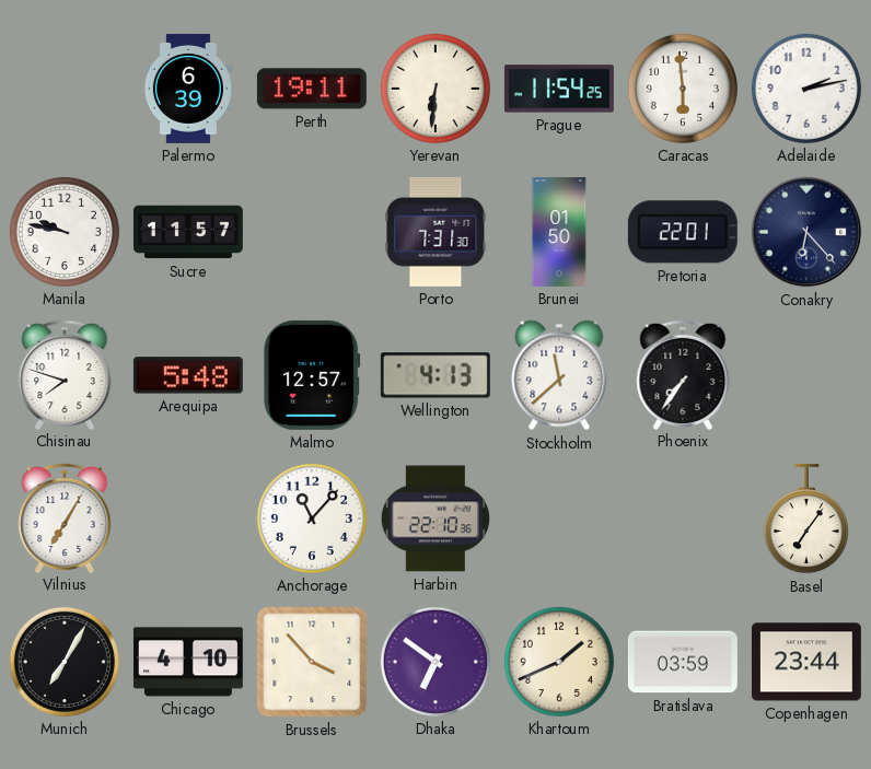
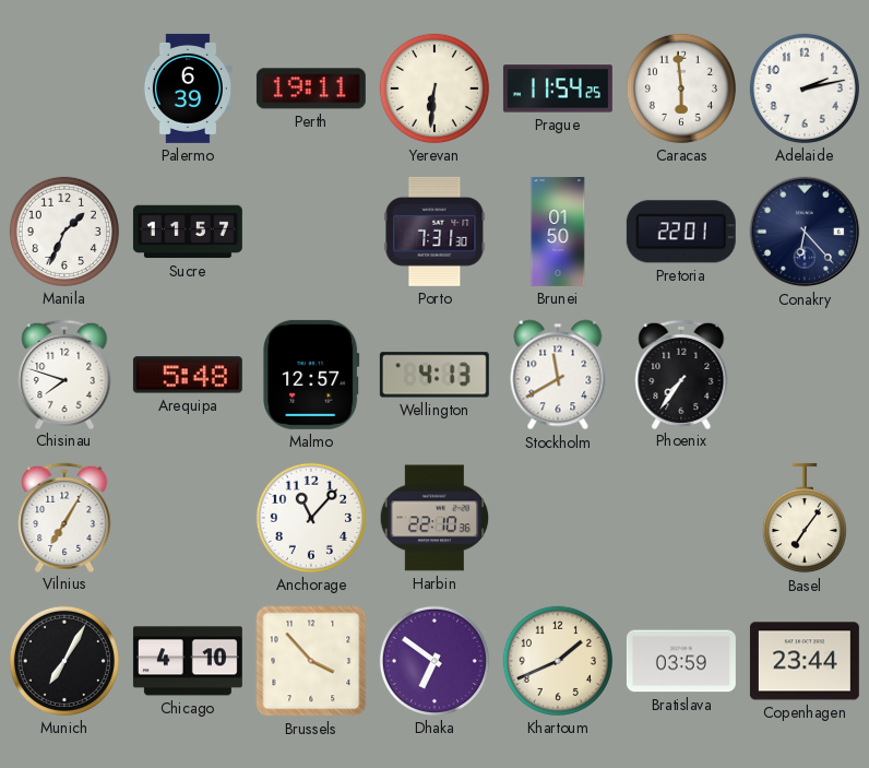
Manila: 9:47 -> 1:34
Stockholm: 11:38 -> 11:40
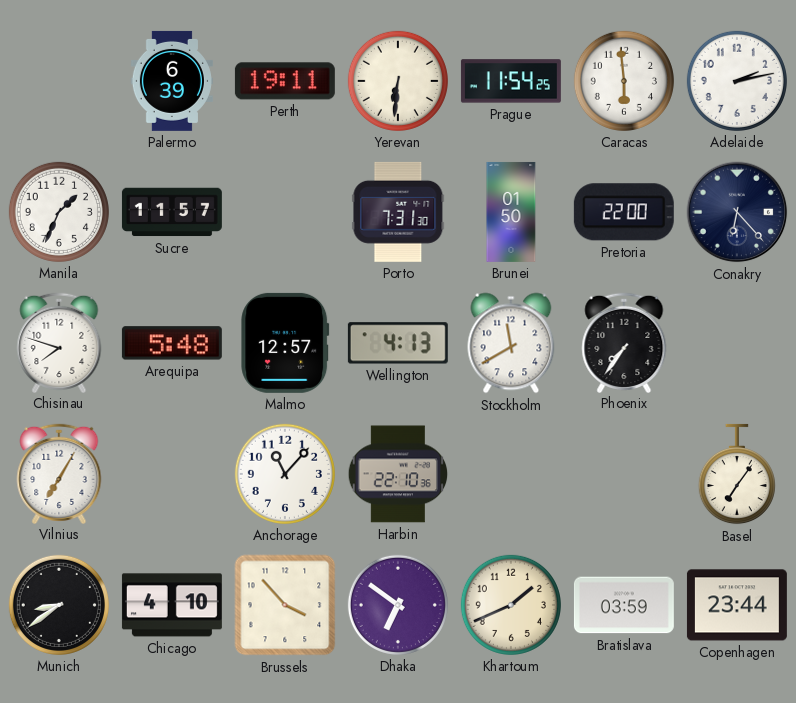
Pretoria: 22:01 -> 22:00
Munich: 7:05 -> 8:39
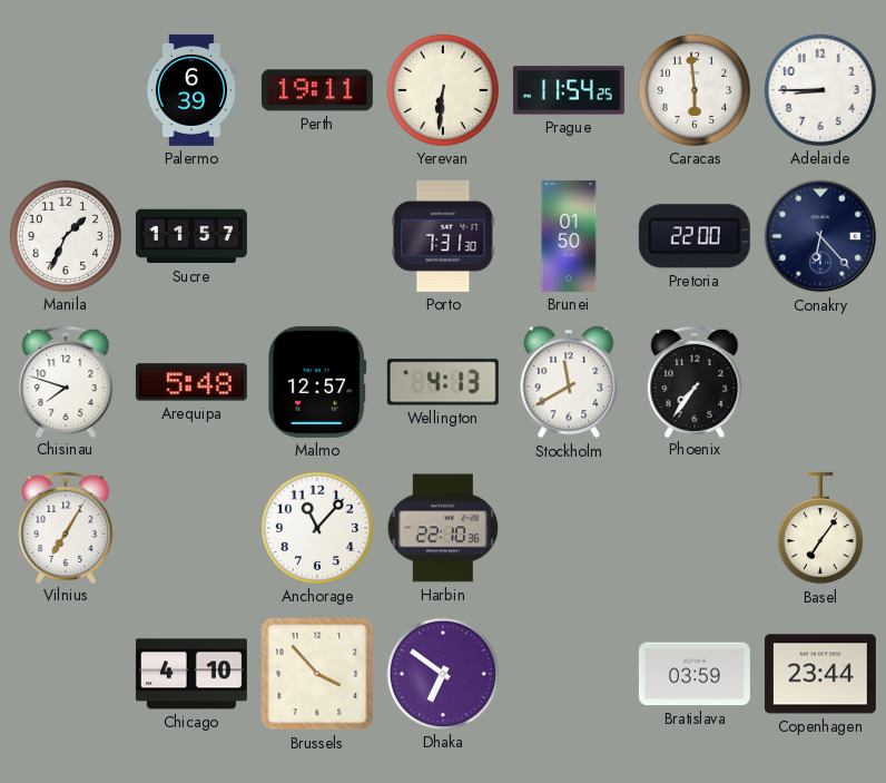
Adelaide: 2:13 -> 8:45
Munich: 8:39 -> none
Khartoum: 1:41 -> none
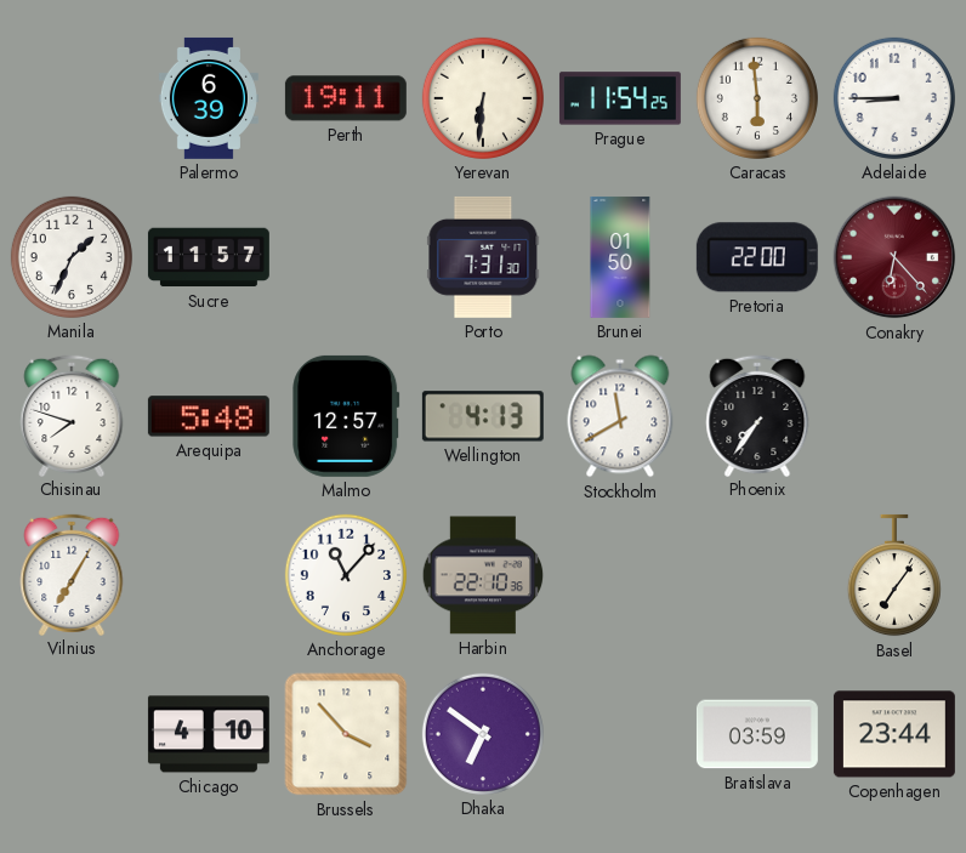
Conakry dial: navy -> burgundy
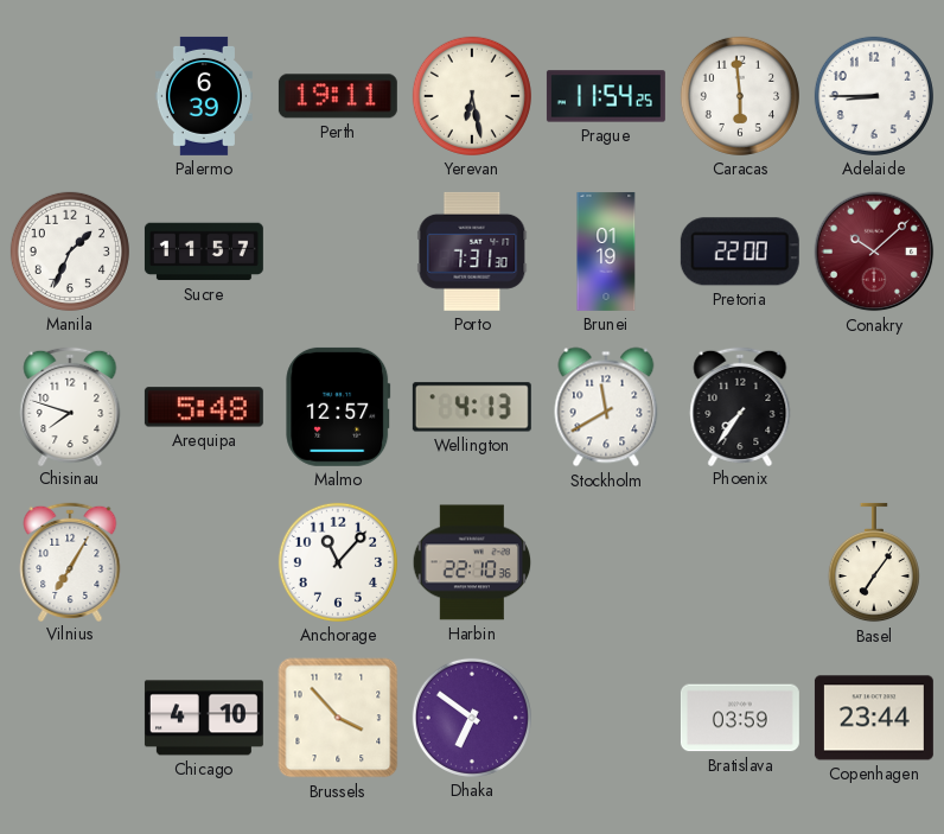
Yerevan: 6:31 -> 6:28
Brunei: 01:50 -> 01:19
Conakry: 6:23 -> 10:08
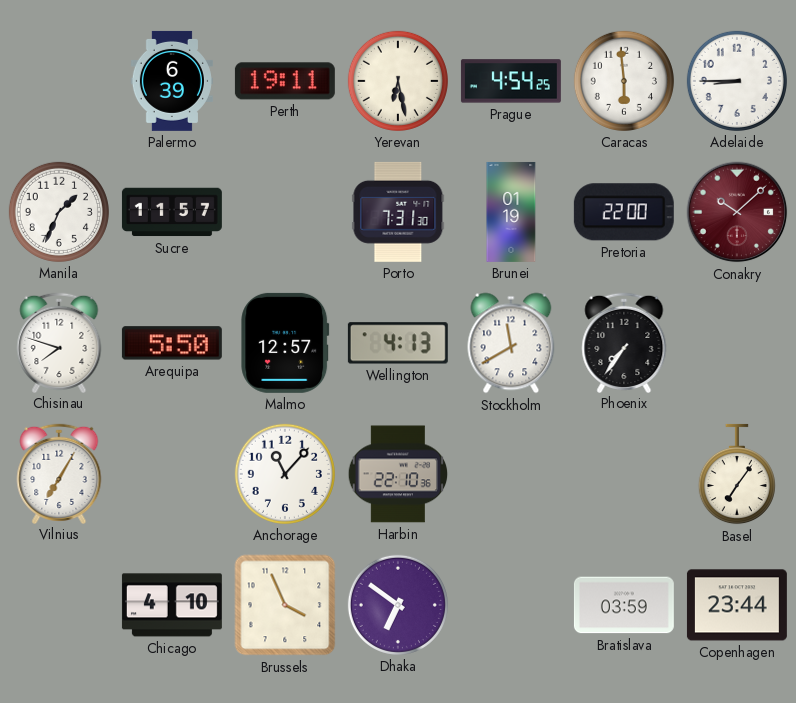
Prague: 11:54 -> 4:54
Arequipa: 5:48 -> 5:50
Brussels: 3:53 -> 3:56
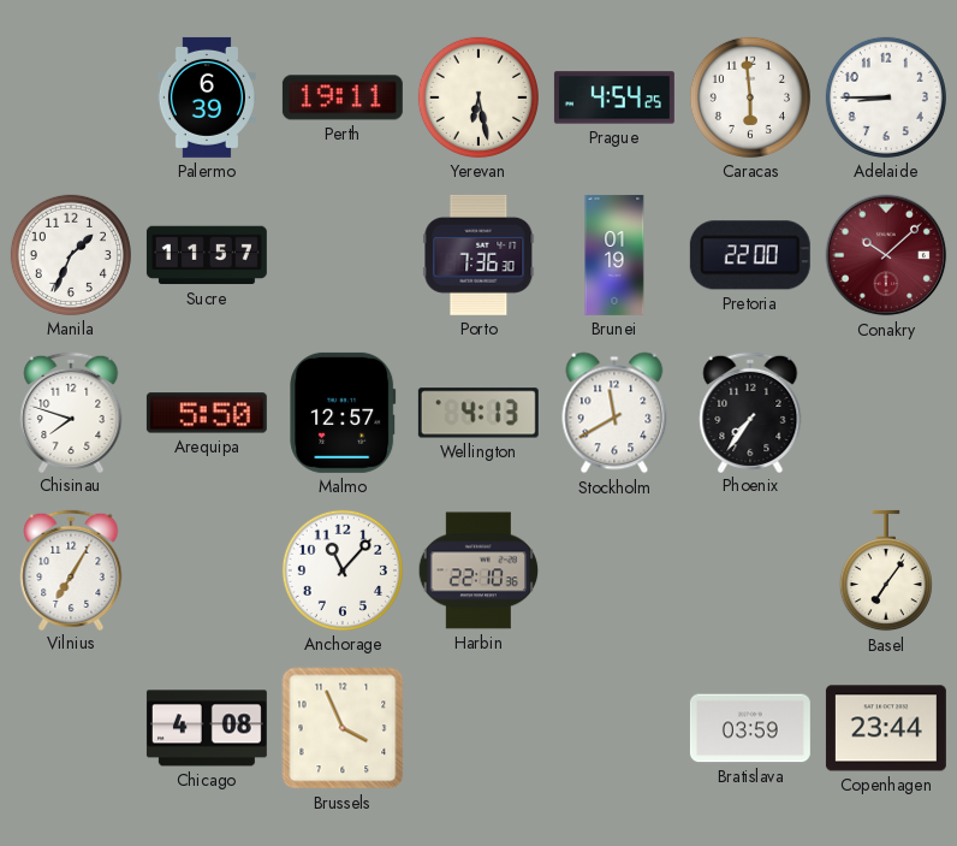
Porto: 7:31 -> 7:36
Chicago: 4:10 -> 4:08
Dhaka: 6:51 -> none
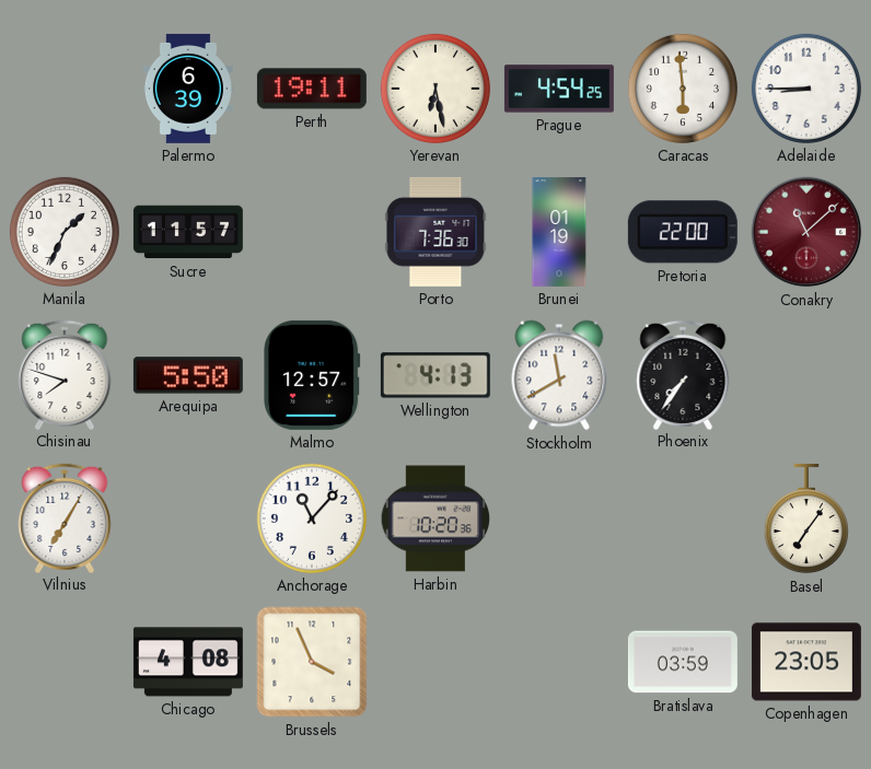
Conakry: 10:08 -> 11:08
Harbin: 22:10 -> 10:20
Copenhagen: 23:44 -> 23:05
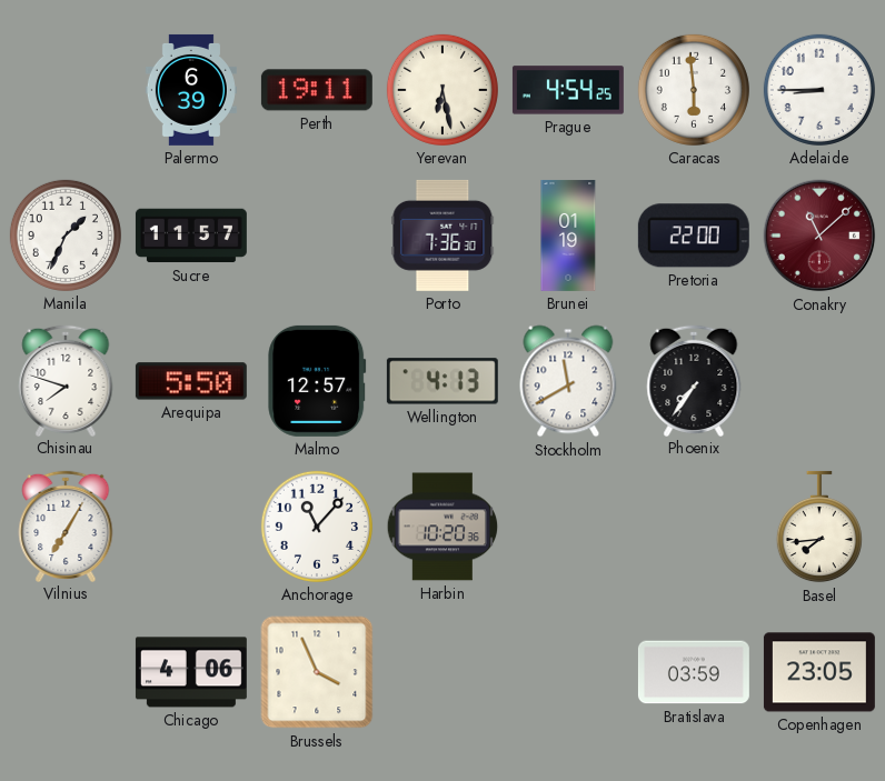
Basel: 7:06 -> 7:44
Chicago: 4:08 -> 4:06
